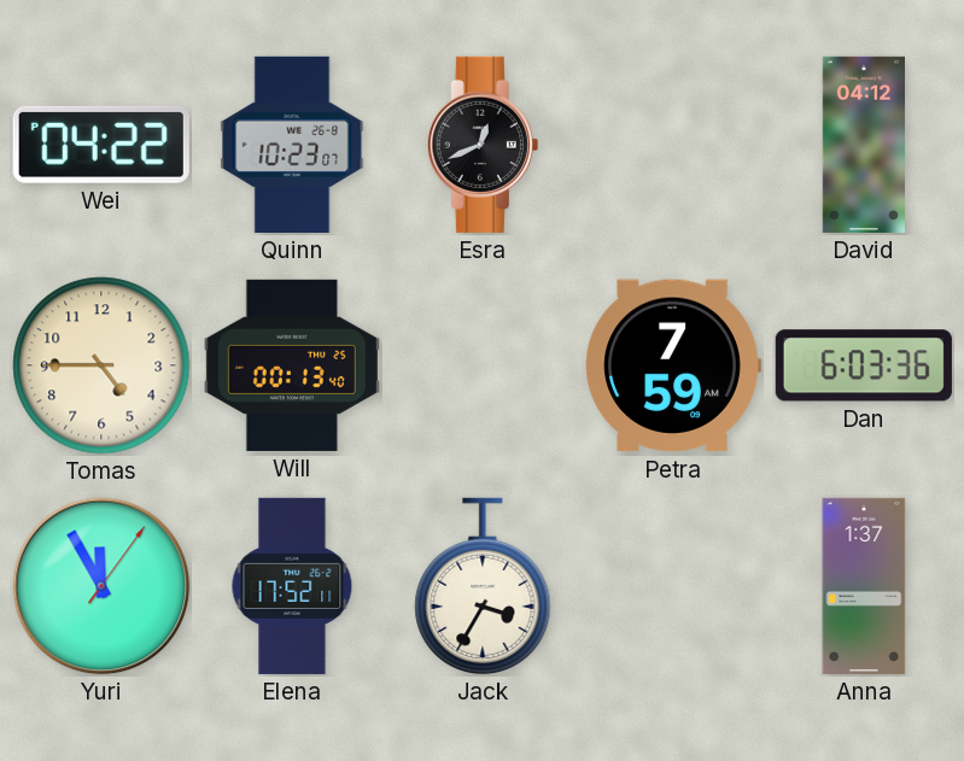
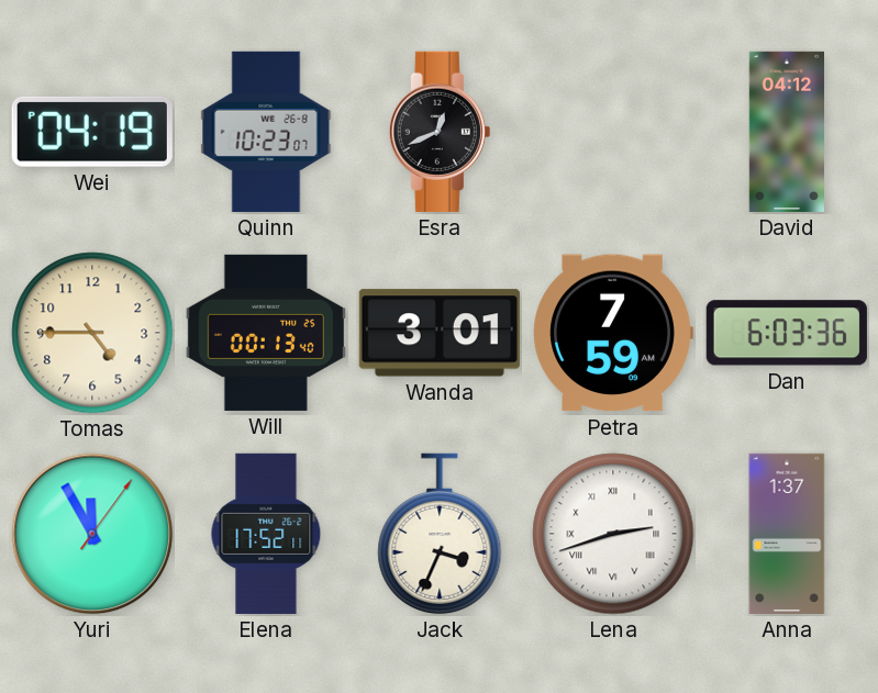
Wei: 04:22 -> 04:19
Wanda: none -> 3:01
Jack: 3:35 -> 3:34
Lena: none -> 2:42
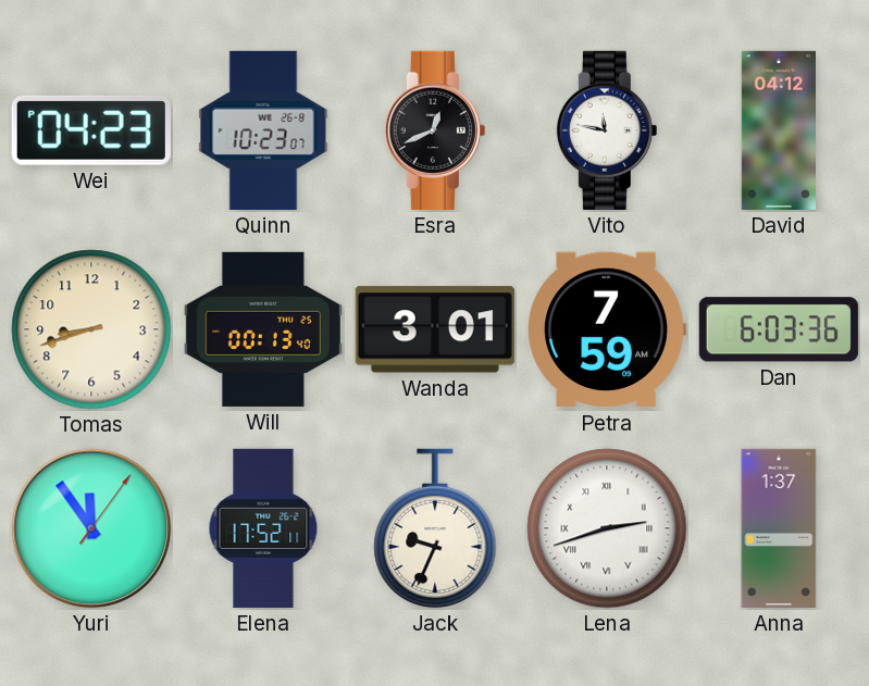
Wei: 04:19 -> 04:23
Vito: none -> 11:47
Tomas: 4:45 -> 8:42
Yuri: 11:55 -> 11:54
Jack: 3:34 -> 9:34
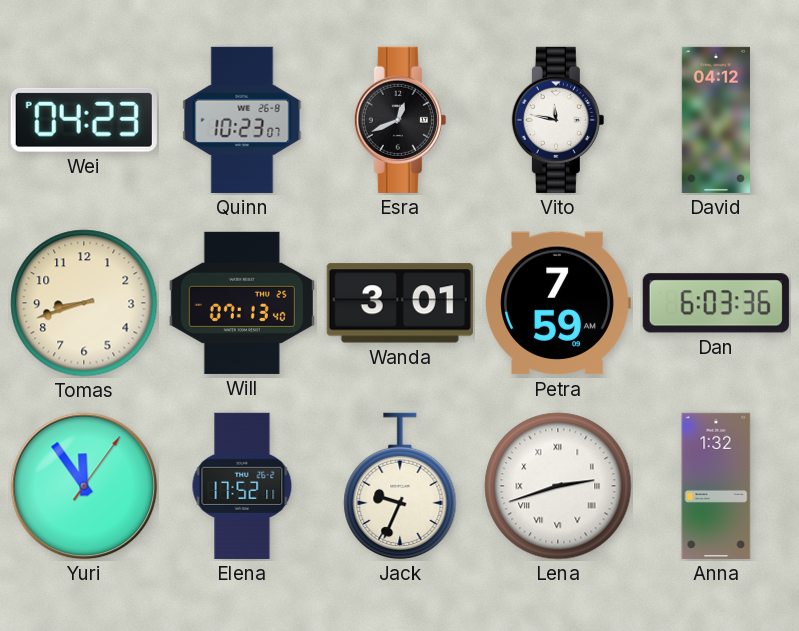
Will: 00:13 -> 07:13
Anna: 1:37 -> 1:32
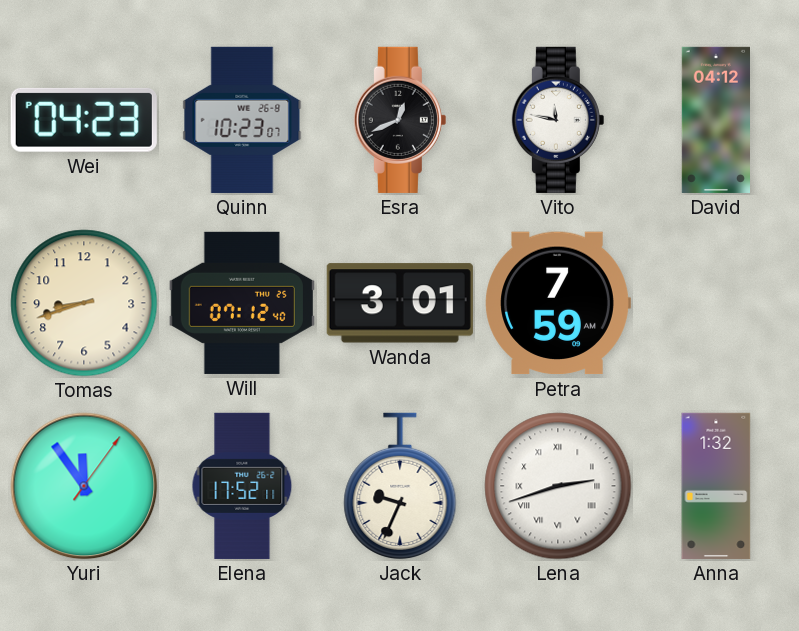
Will: 07:13 -> 07:12
Dan: 6:03 -> none
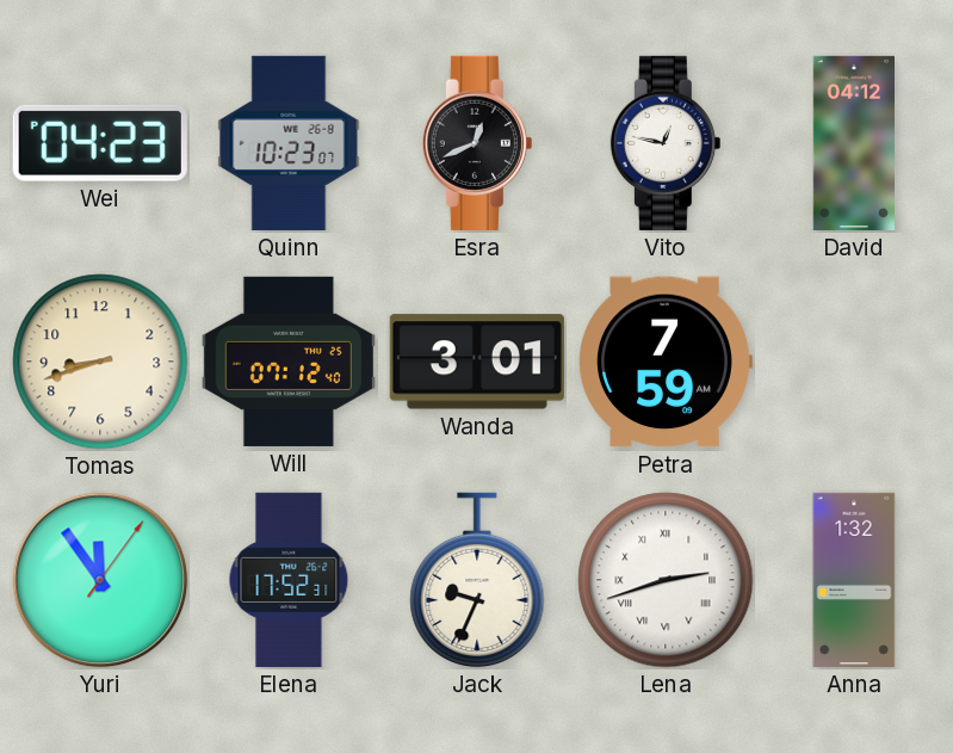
Vito: 11:47 -> 12:47
Elena: 17:52:11 -> 17:52:31
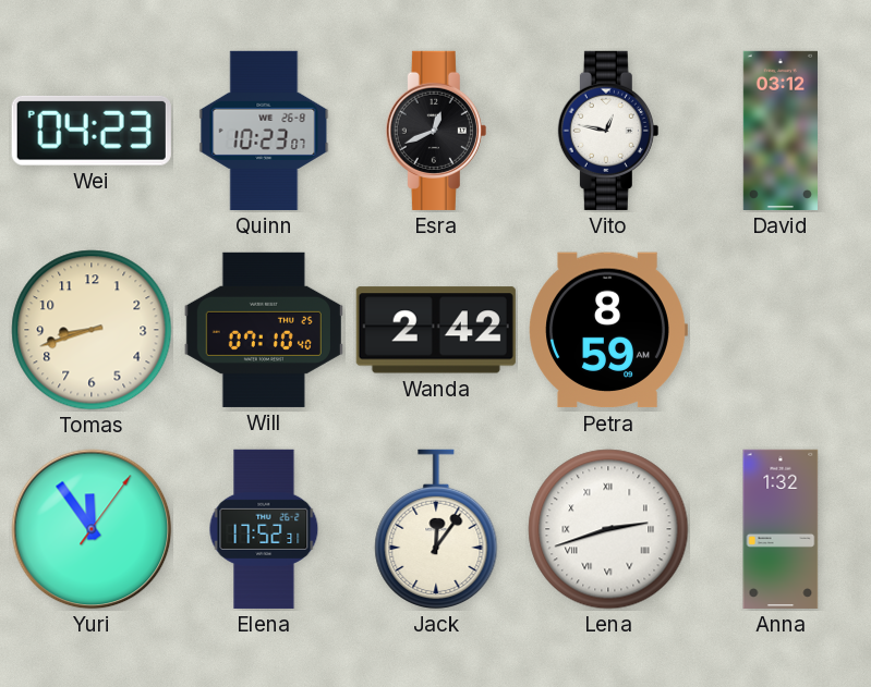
David: 04:12 -> 03:12
Will: 07:12 -> 07:10
Wanda: 3:01 -> 2:42
Petra: 7:59 -> 8:59
Jack: 9:34 -> 12:06
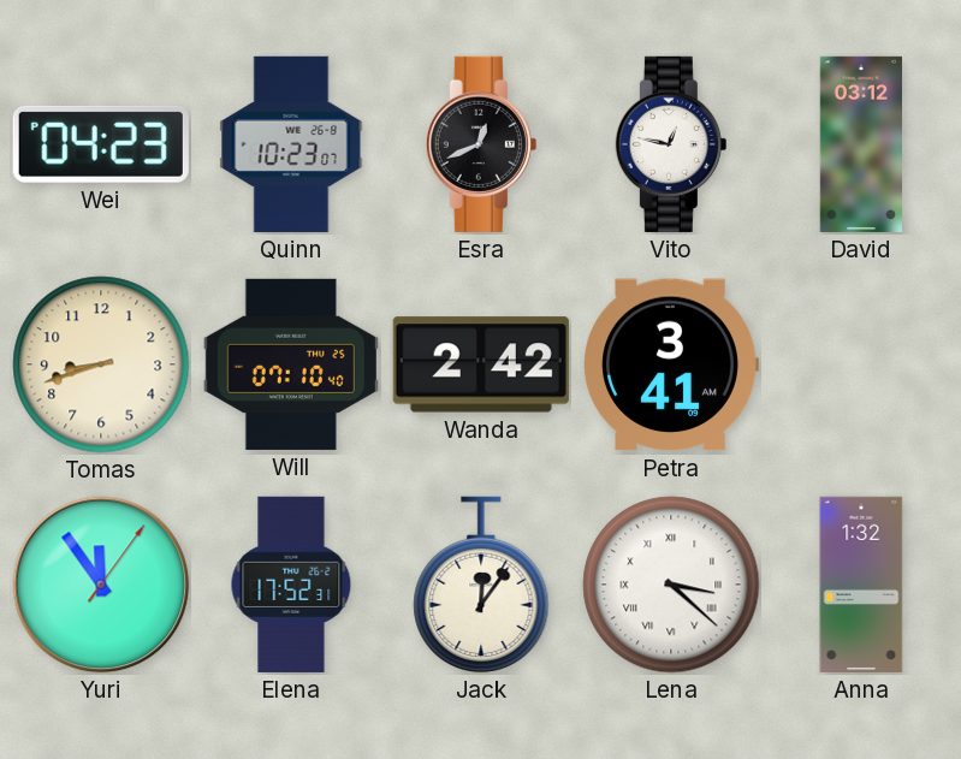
Petra: 8:59 -> 3:41
Lena: 2:42 -> 3:22
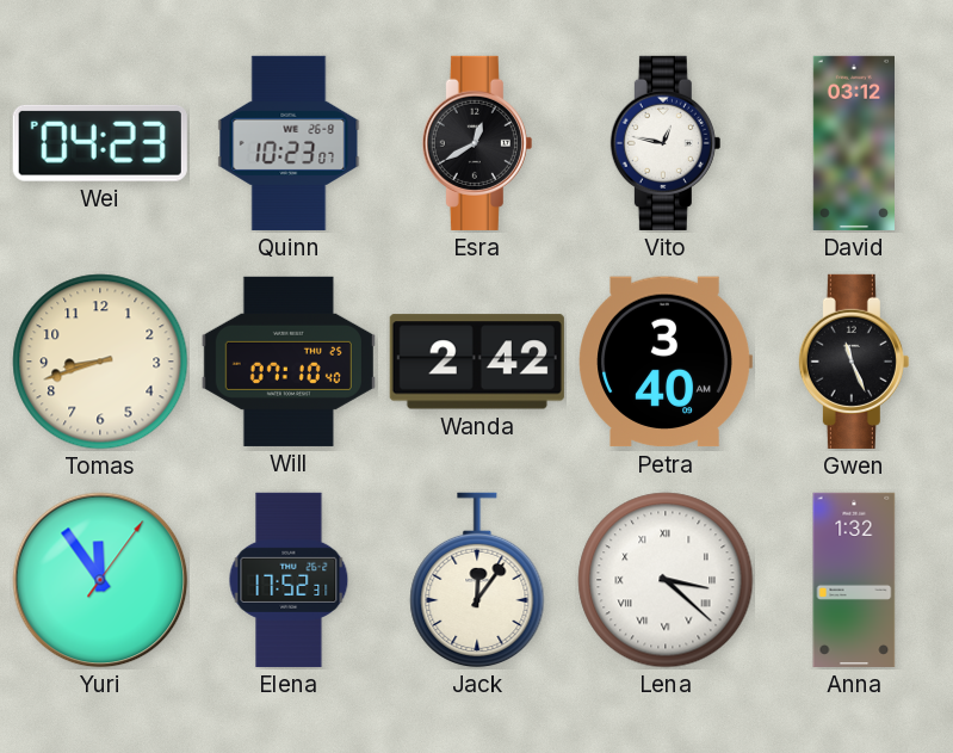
Esra: 12:41 -> 12:40
Petra: 3:41 -> 3:40
Gwen: none -> 11:26
